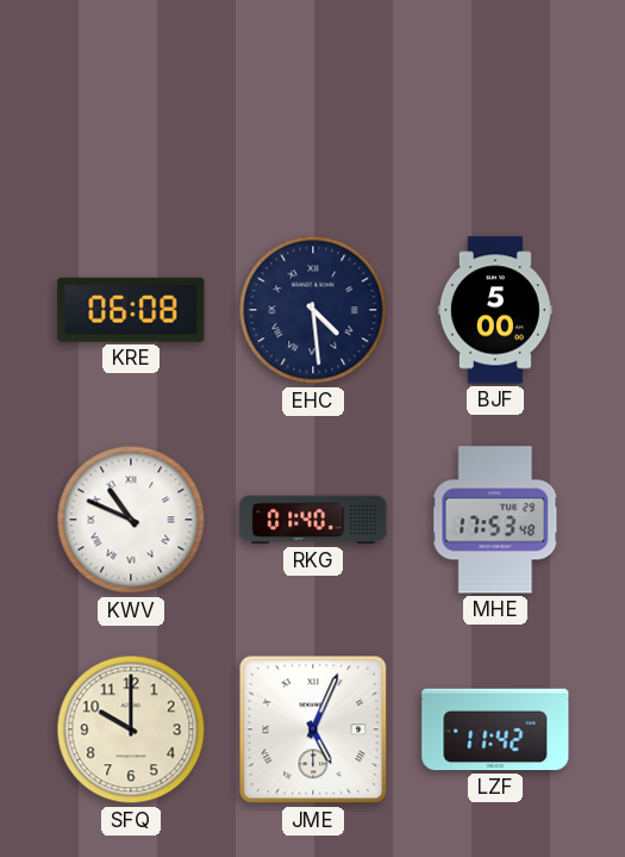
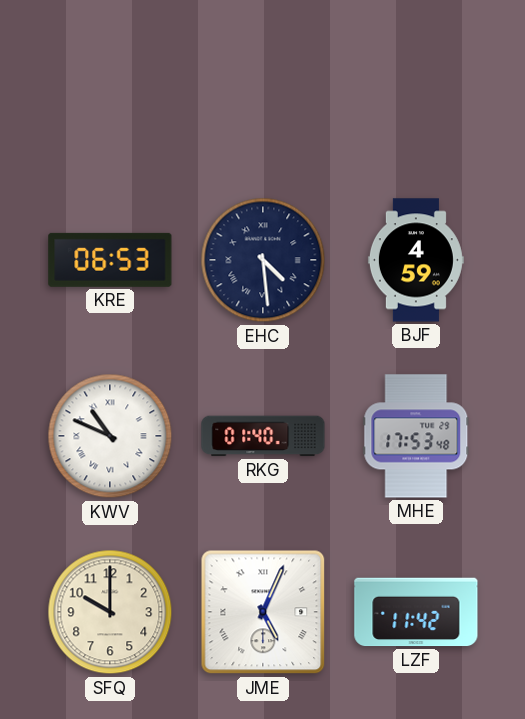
KRE: 06:08 -> 06:53
BJF: 5:00 -> 4:59
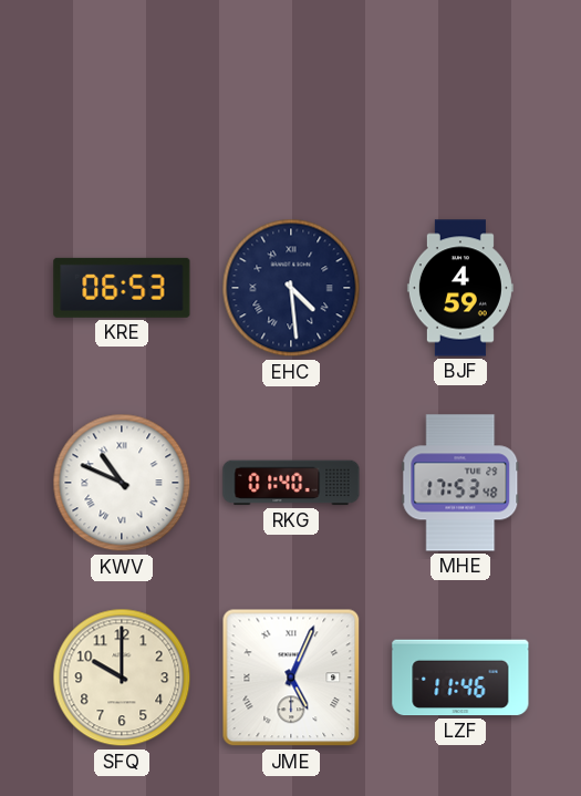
LZF: 11:42 -> 11:46
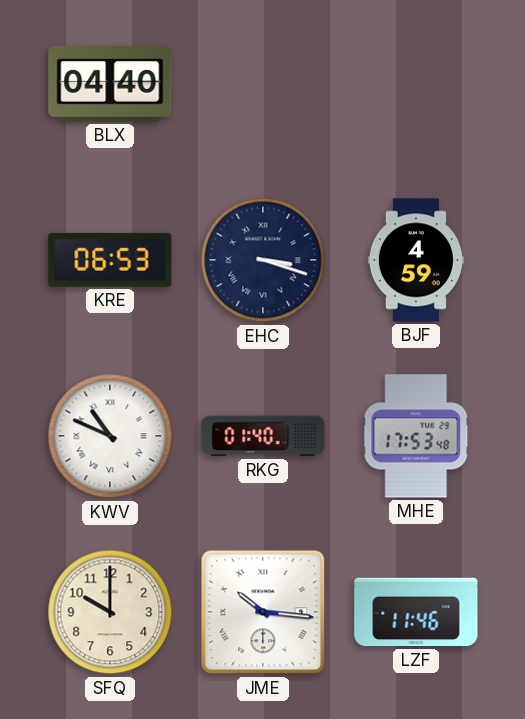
BLX: none -> 04:40
EHC: 4:29 -> 3:18
JME: 5:04 -> 10:16
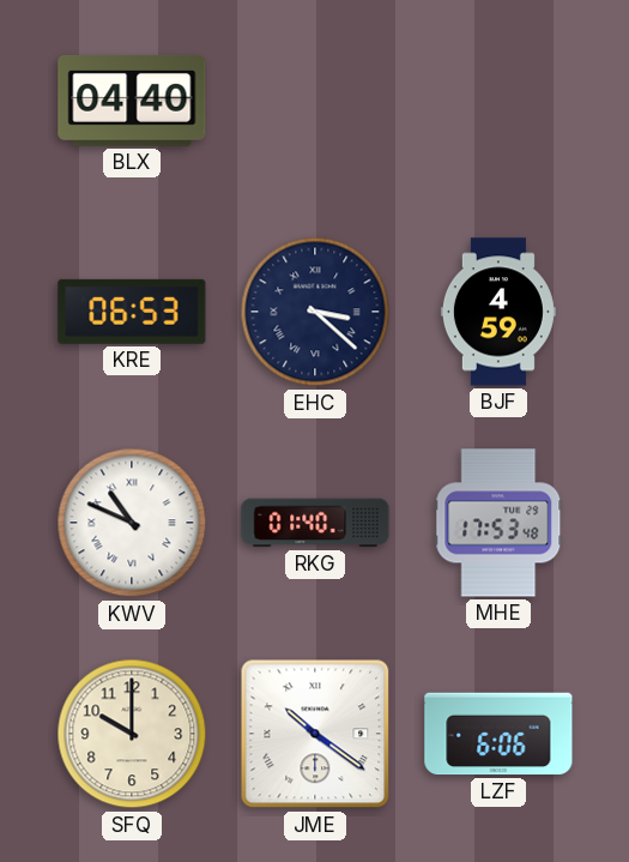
EHC: 3:18 -> 3:22
JME: 10:16 -> 10:21
LZF: 11:46 -> 6:06
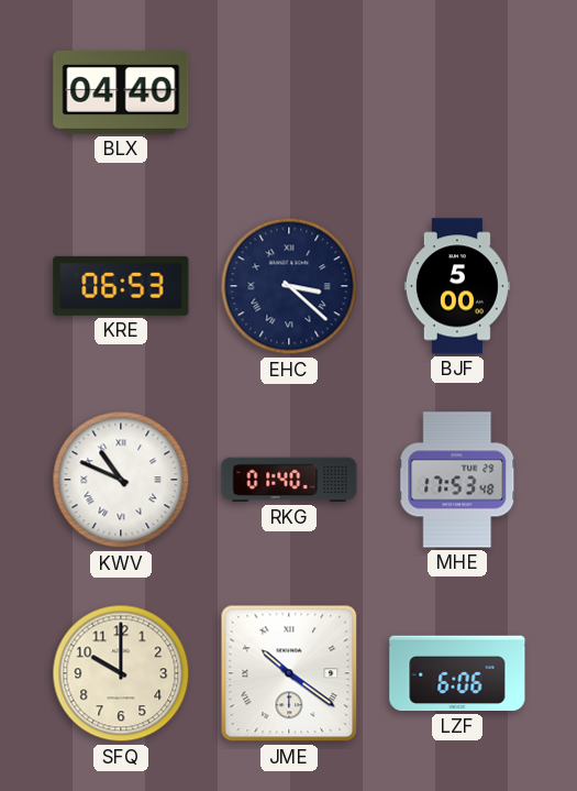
BJF: 4:59 -> 5:00
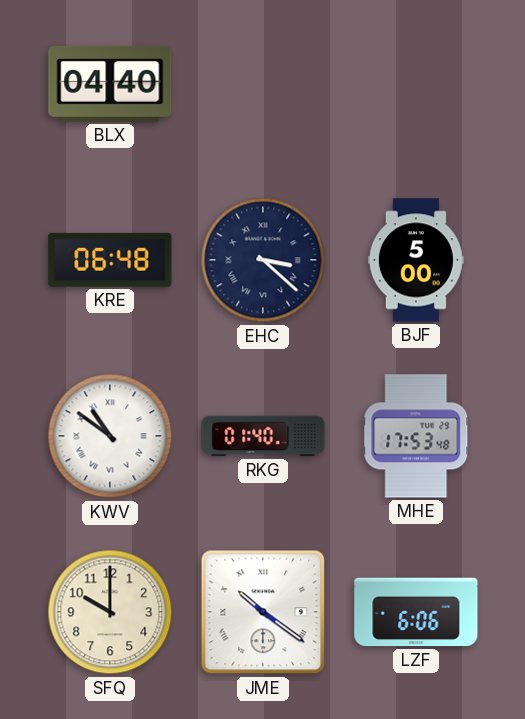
KRE: 06:53 -> 06:48
KWV: 10:49 -> 10:51
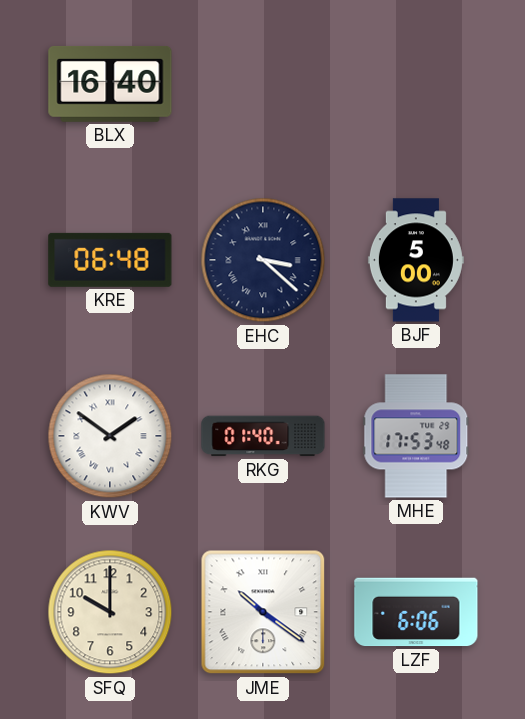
BLX: 04:40 -> 16:40
KWV: 10:51 -> 1:51
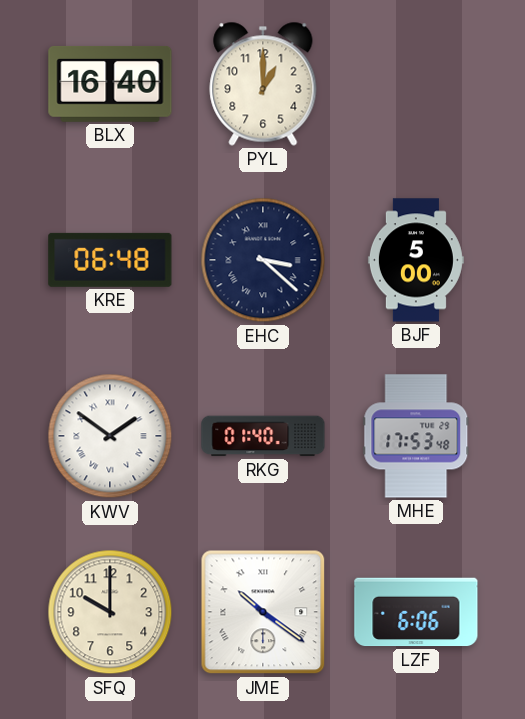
PYL: none -> 1:00
